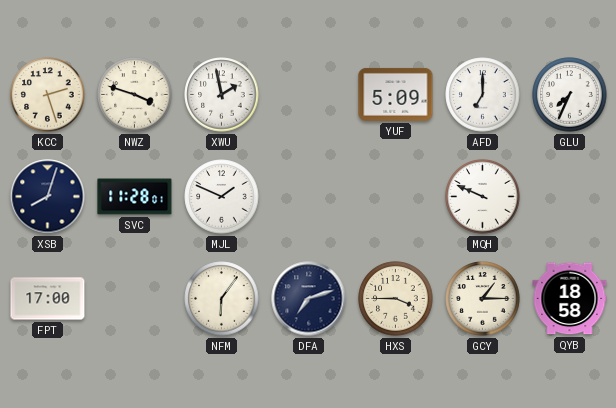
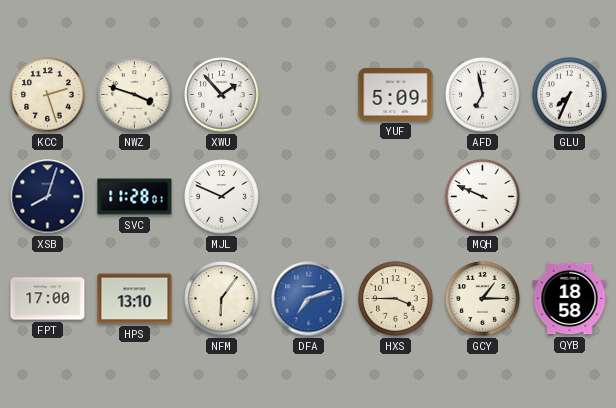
XWU: 1:58 -> 1:53
AFD: 7:00 -> 6:58
HPS: none -> 13:10
DFA dial: navy -> blue
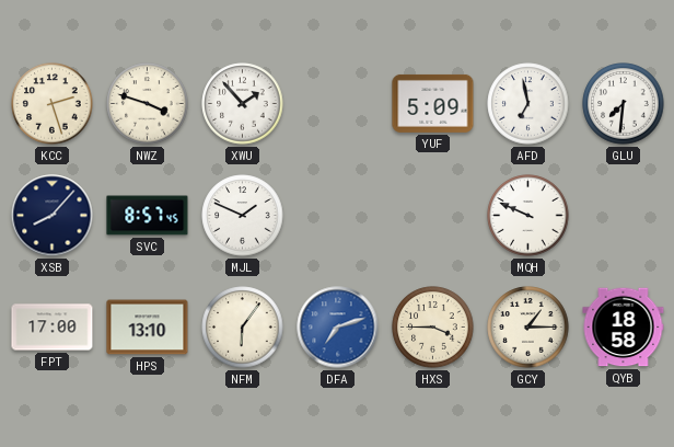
GLU: 7:34 -> 7:31
XSB: 8:03 -> 8:07
SVC: 11:28 -> 8:57
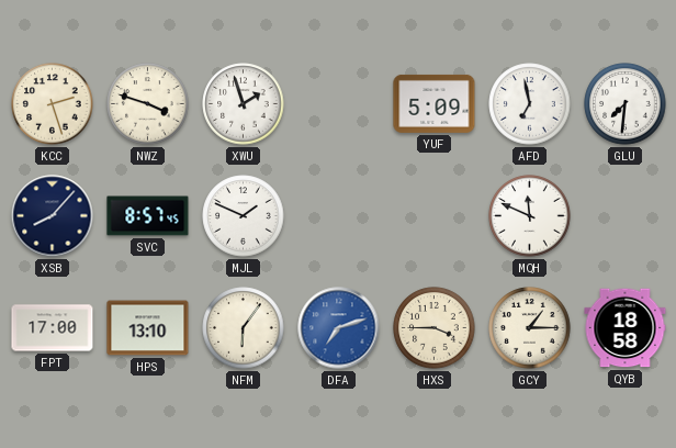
XWU: 1:53 -> 1:57
MQH: 9:49 -> 11:49
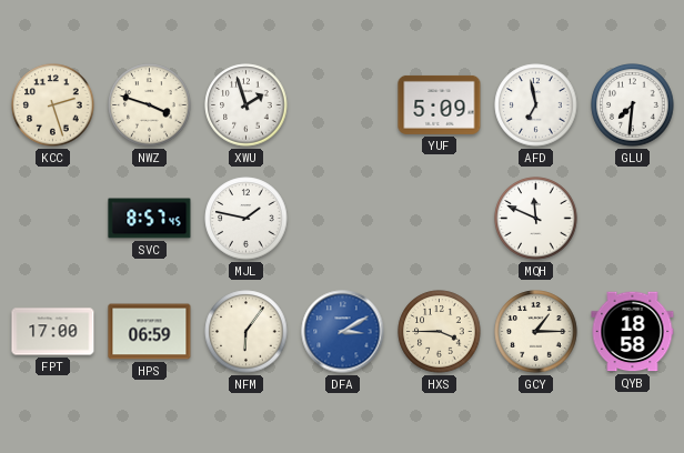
XSB: 8:07 -> none
MJL: 1:49 -> 1:47
HPS: 13:10 -> 06:59
DFA: 7:12 -> 3:10
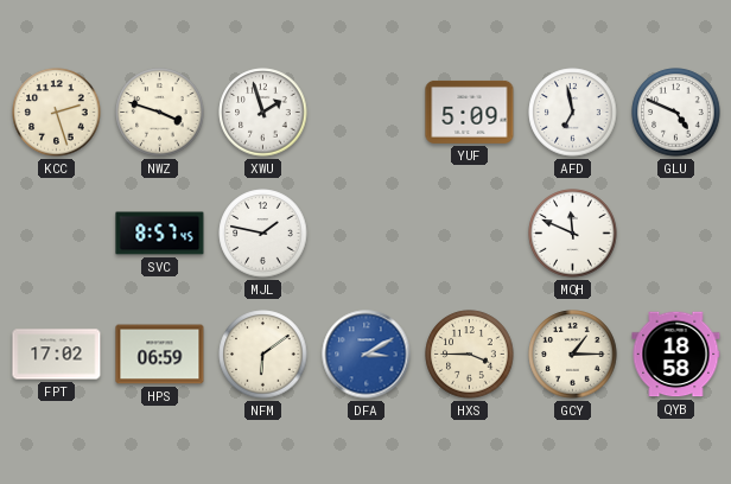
GLU: 7:31 -> 4:49
FPT: 17:00 -> 17:02
NFM: 6:06 -> 6:09
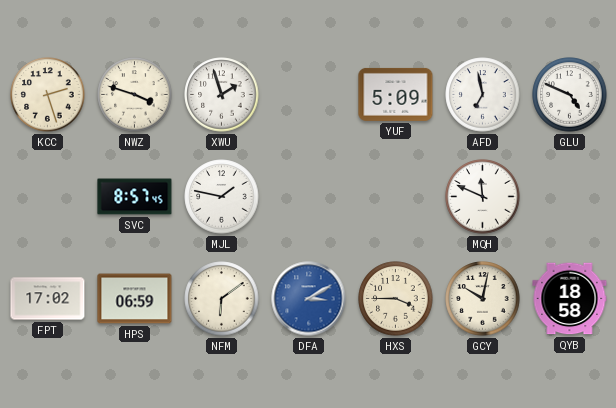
GCY: 1:15 -> 10:02
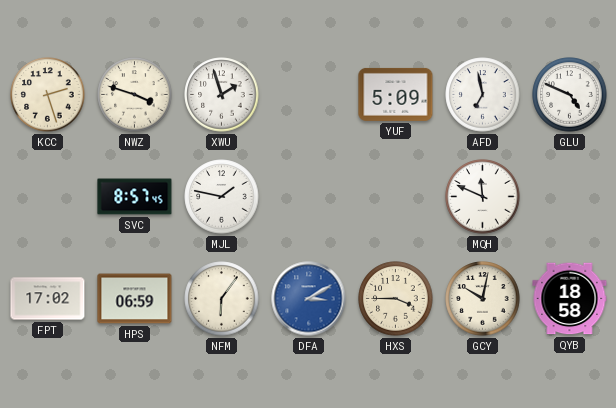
NFM: 6:09 -> 6:06
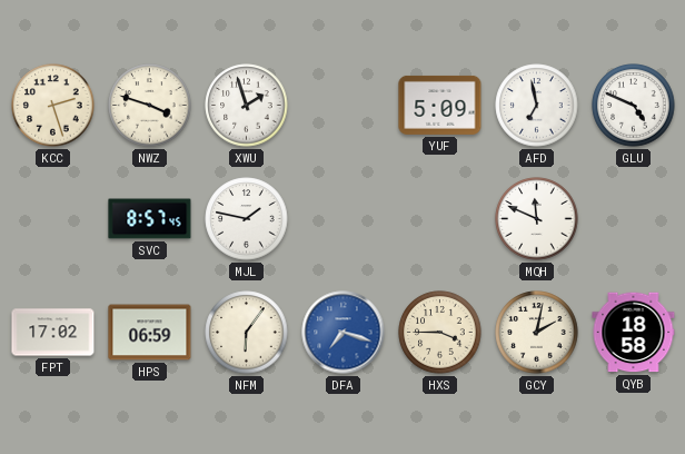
DFA: 3:10 -> 7:18
GCY: 10:02 -> 2:02
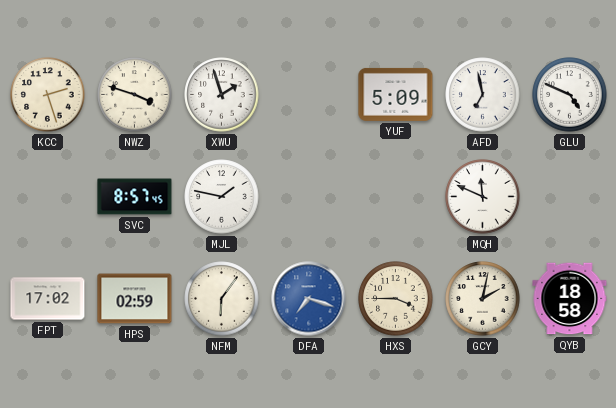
HPS: 06:59 -> 02:59
